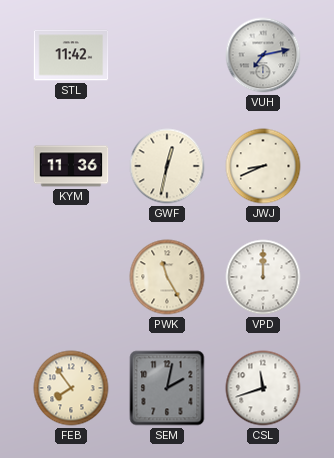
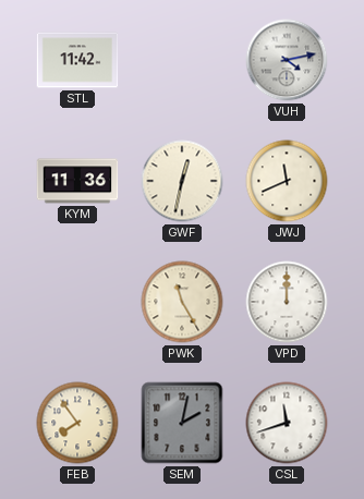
VUH: 7:13 -> 4:13
JWJ: 8:41 -> 11:41
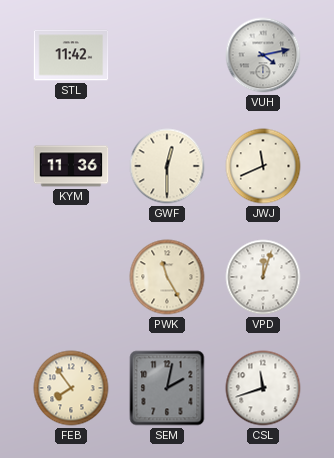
GWF: 12:32 -> 12:30
VPD: 12:00 -> 12:03
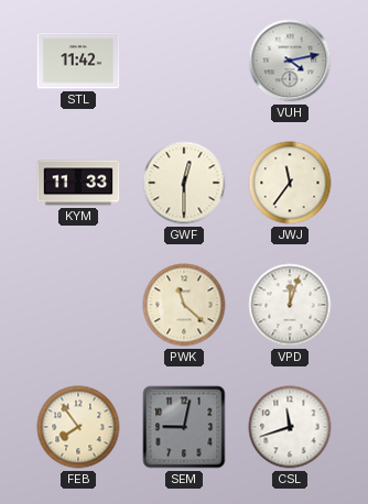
KYM: 11:36 -> 11:33
JWJ: 11:41 -> 11:36
PWK: 11:25 -> 11:22
SEM: 2:02 -> 9:02
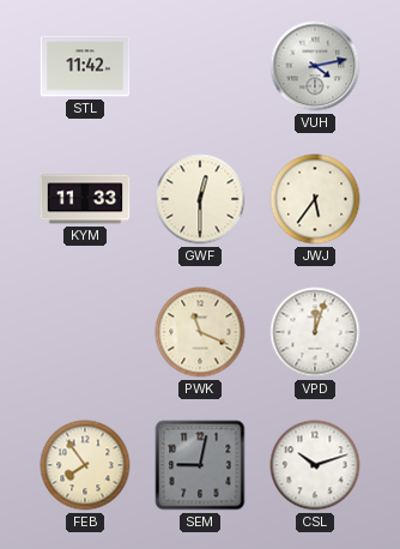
JWJ: 11:36 -> 5:36
PWK: 11:22 -> 11:19
CSL: 11:42 -> 10:12
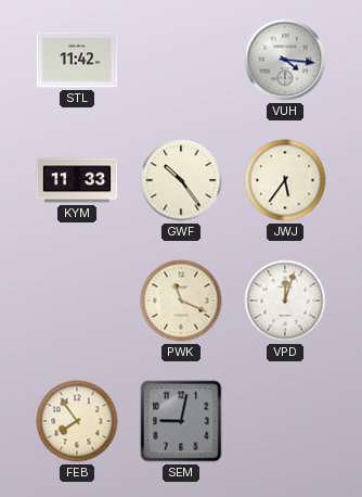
VUH: 4:13 -> 4:16
GWF: 12:30 -> 10:24
CSL: 10:12 -> none
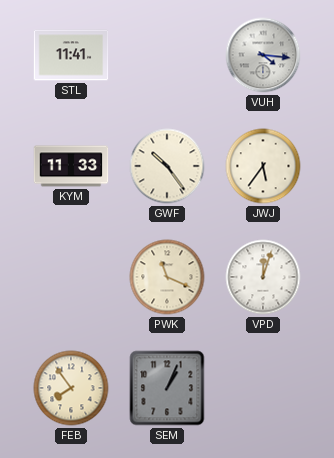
STL: 11:42 -> 11:41
SEM: 9:02 -> 1:04
